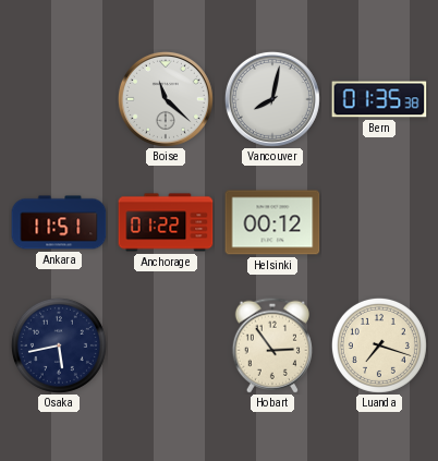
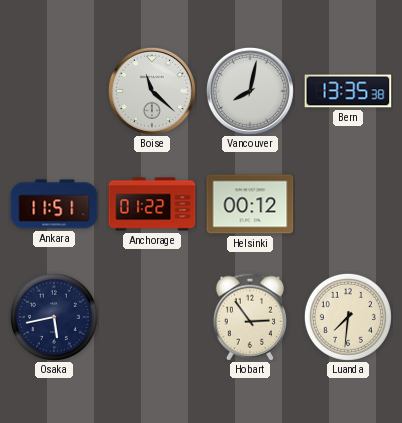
Bern: 01:35 -> 13:35
Luanda: 7:18 -> 7:31
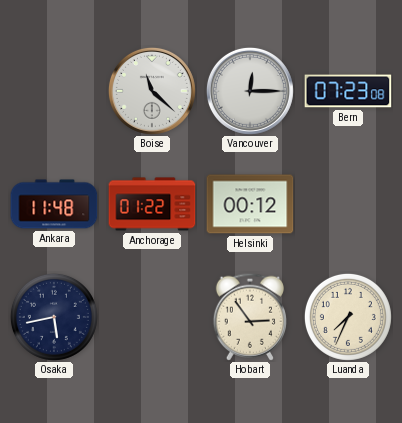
Vancouver: 8:02 -> 12:15
Bern: 13:35 -> 07:23
Ankara: 11:51 -> 11:48
Luanda: 7:31 -> 7:34
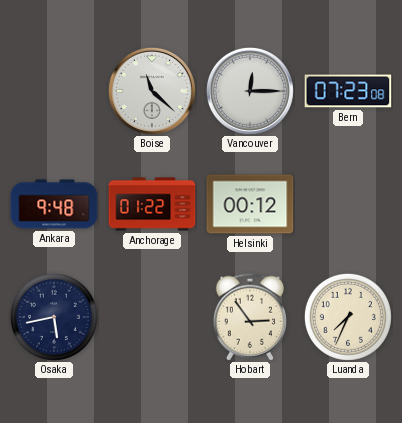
Ankara: 11:48 -> 9:48
